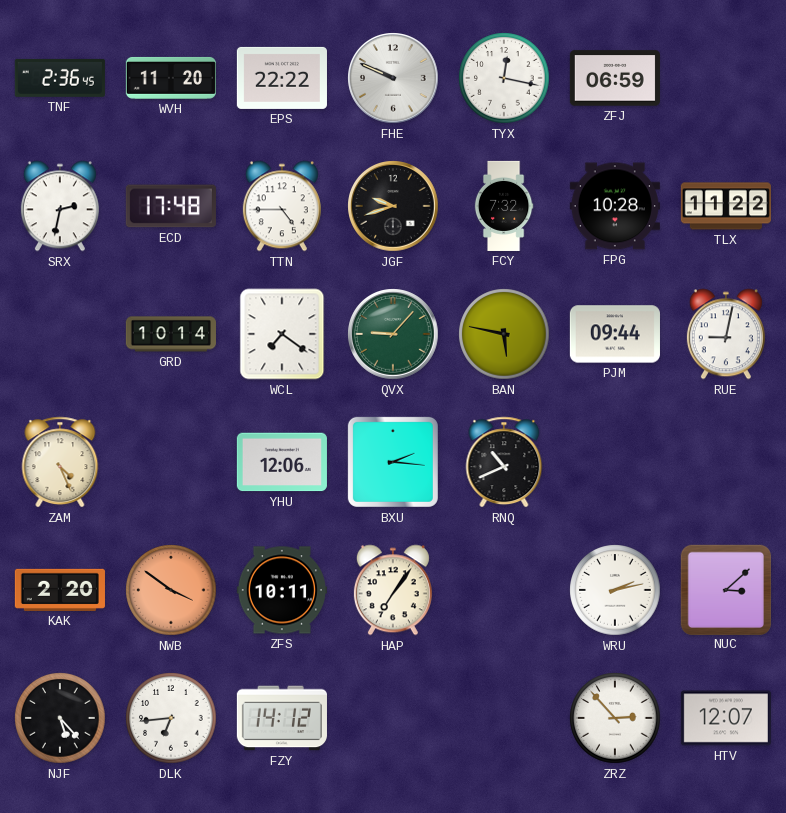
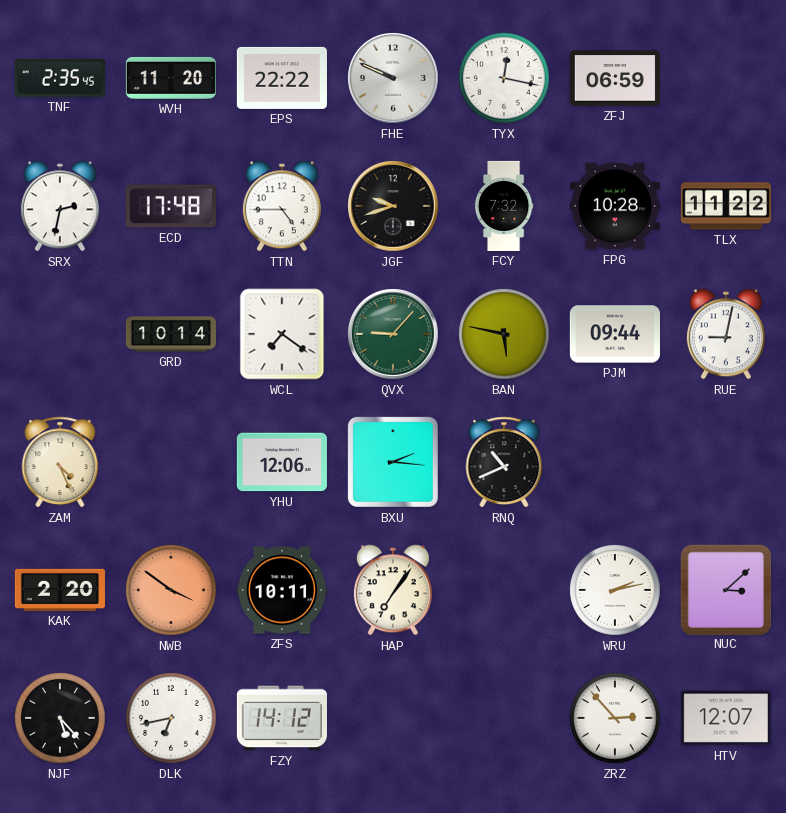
TNF: 2:36 -> 2:35
DLK: 6:44 -> 6:43
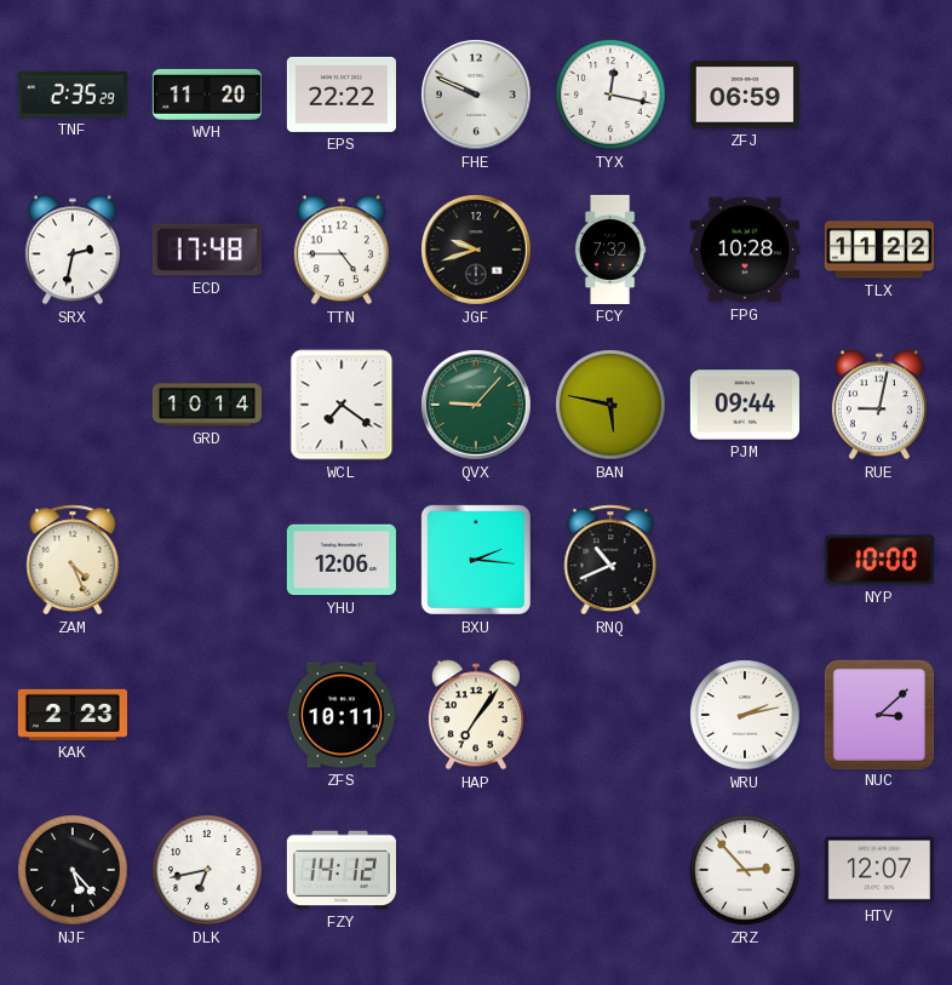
TNF: 2:35:45 -> 2:35:29
NYP: none -> 10:00
KAK: 2:20 -> 2:23
NWB: 3:51 -> none
